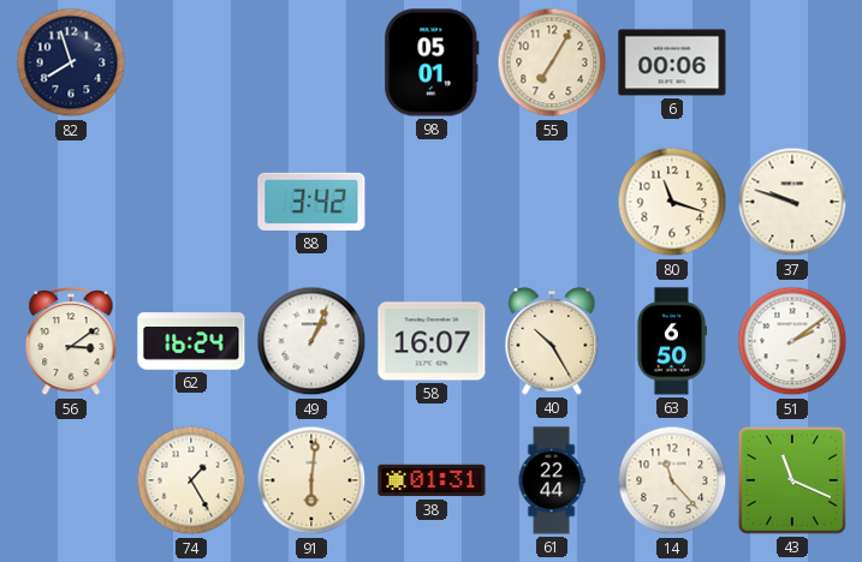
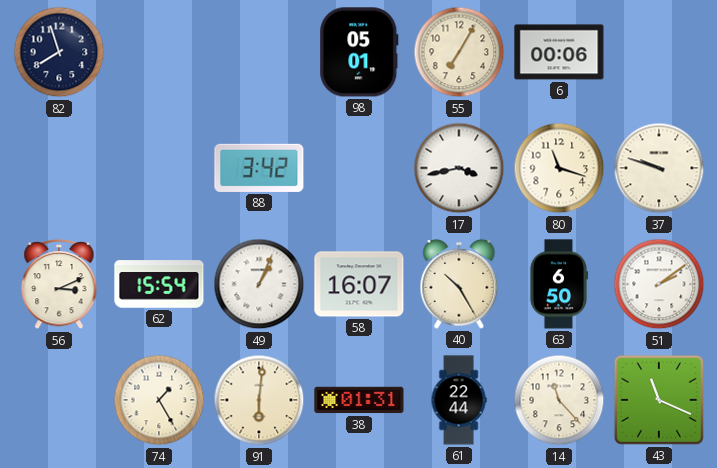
17: none -> 3:43
56: 3:09 -> 3:11
62: 16:24 -> 15:54
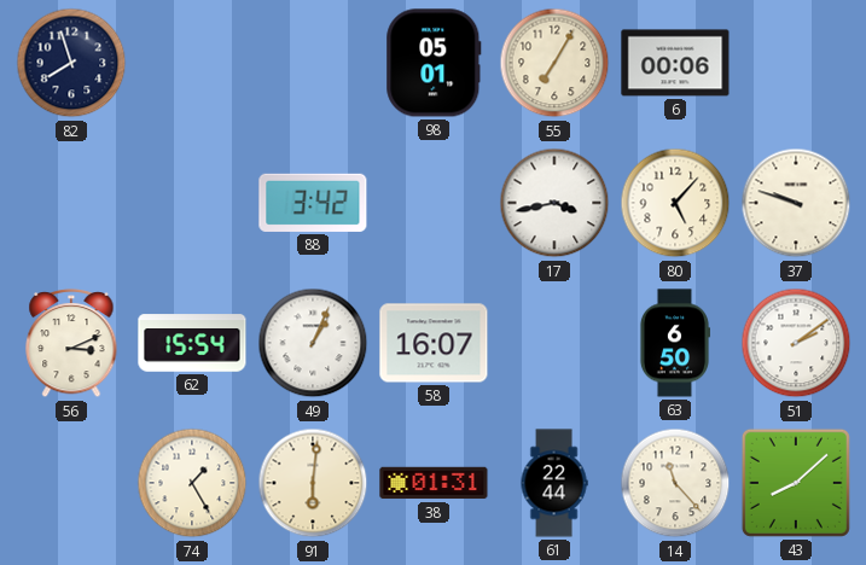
80: 11:18 -> 5:07
40: 10:25 -> none
43: 11:19 -> 8:08
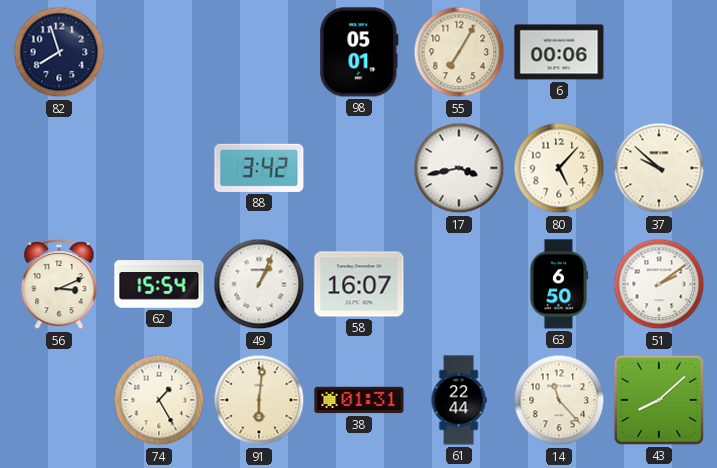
37: 9:48 -> 9:52
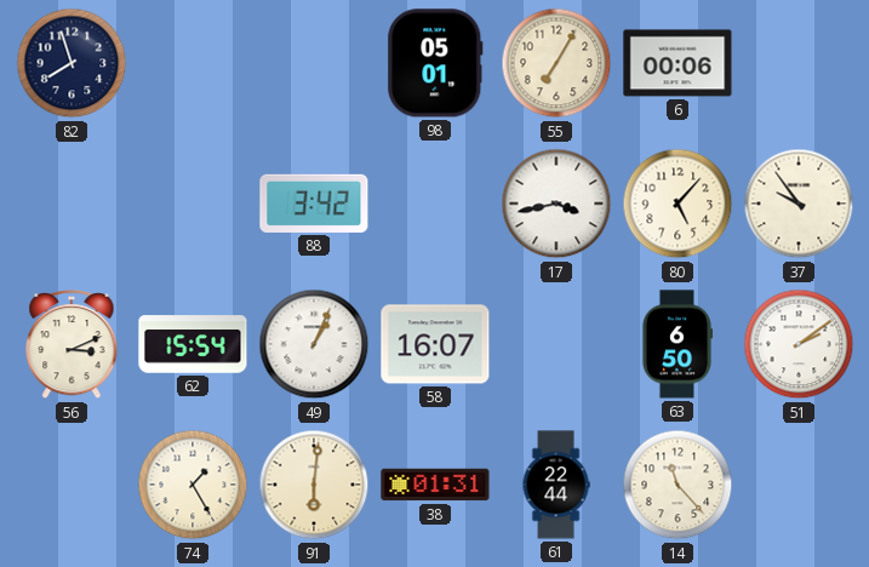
37: 9:52 -> 9:54
43: 8:08 -> none
